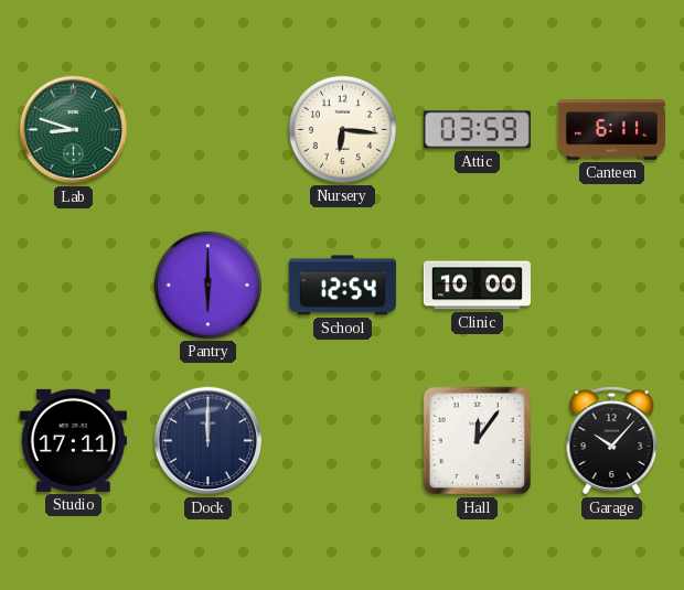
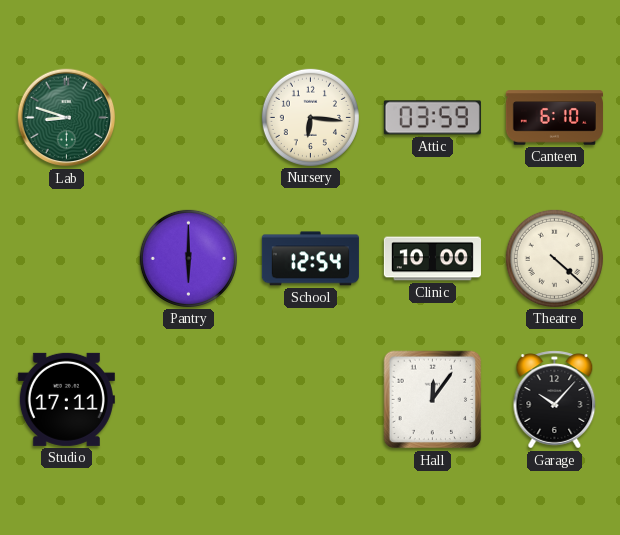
Canteen: 6:11 -> 6:10
Theatre: none -> 4:22
Dock: 12:00 -> none
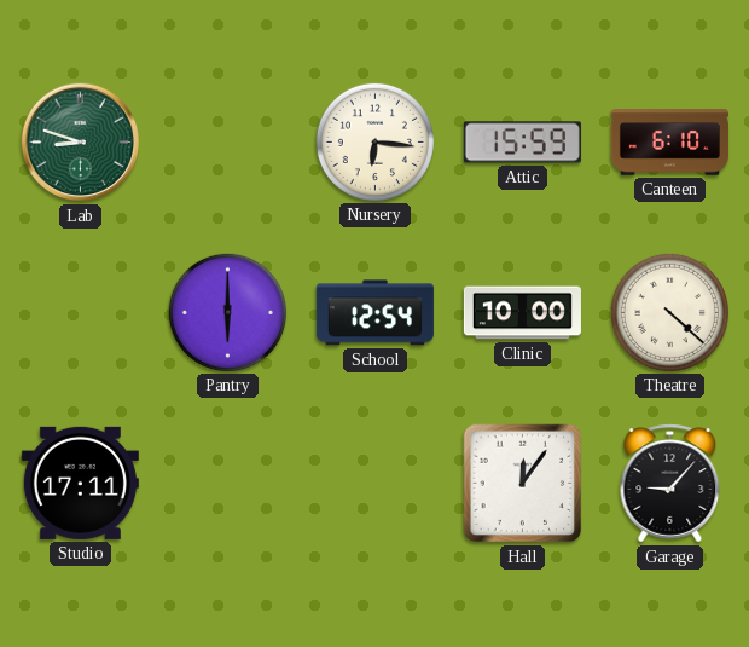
Attic: 03:59 -> 15:59
Garage: 10:07 -> 9:07
